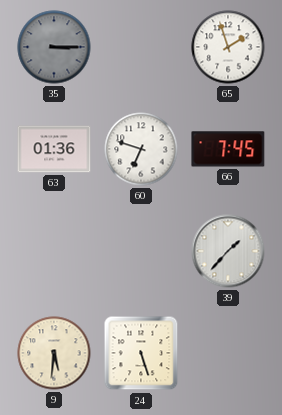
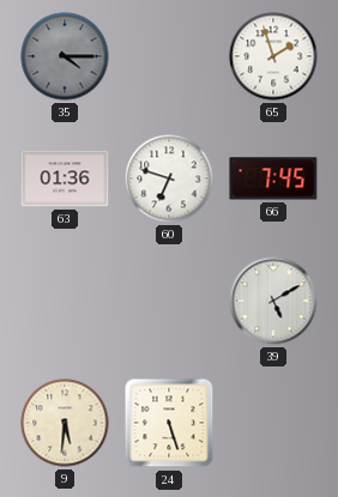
35: 3:15 -> 4:15
39: 1:37 -> 5:10
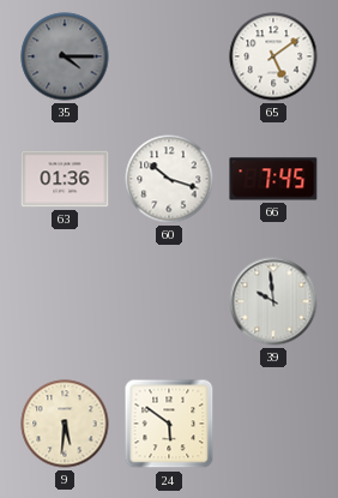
65: 1:57 -> 5:09
60: 6:48 -> 10:18
39: 5:10 -> 9:59
24: 5:27 -> 5:51
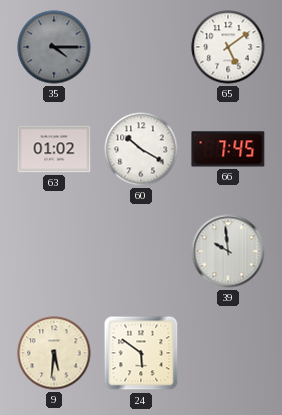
63: 01:36 -> 01:02
60: 10:18 -> 10:20
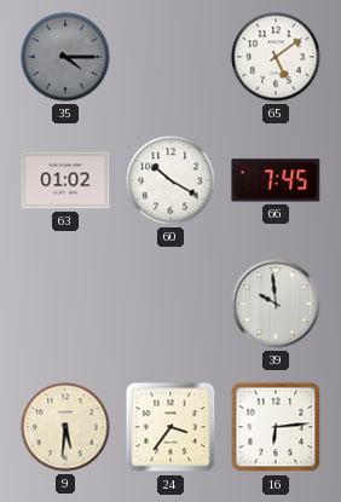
24: 5:51 -> 3:36
16: none -> 6:14
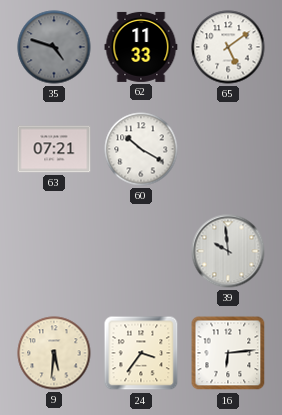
35: 4:15 -> 4:48
62: none -> 11:33
63: 01:02 -> 07:21
66: 7:45 -> none
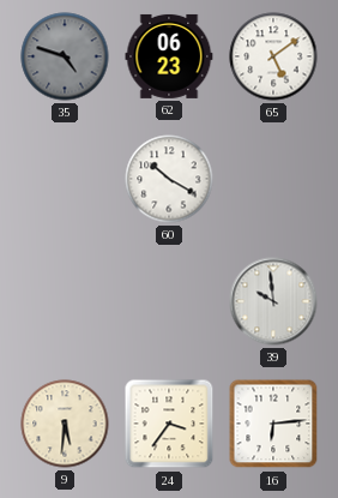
62: 11:33 -> 06:23
63: 07:21 -> none
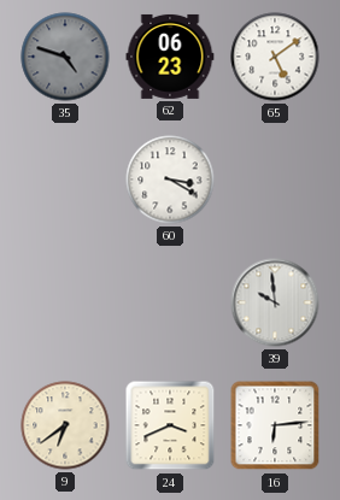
60: 10:20 -> 3:20
9: 5:31 -> 6:39
24: 3:36 -> 3:41
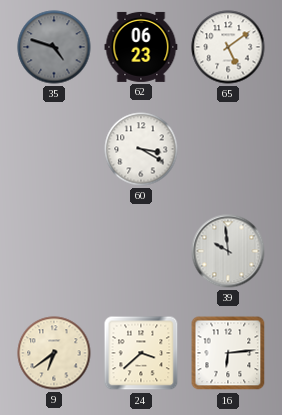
24: 3:41 -> 3:38
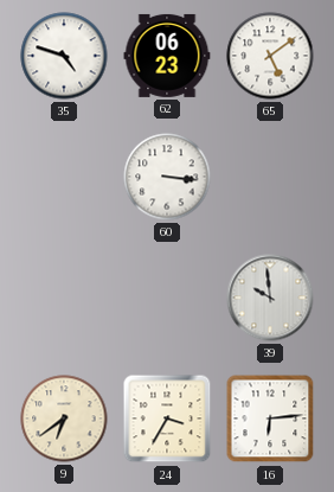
35 dial: grey -> white
60: 3:20 -> 3:16
24: 3:38 -> 3:35
